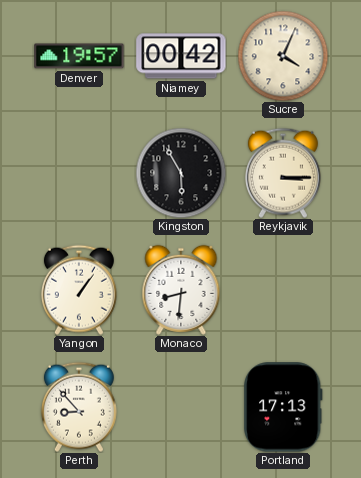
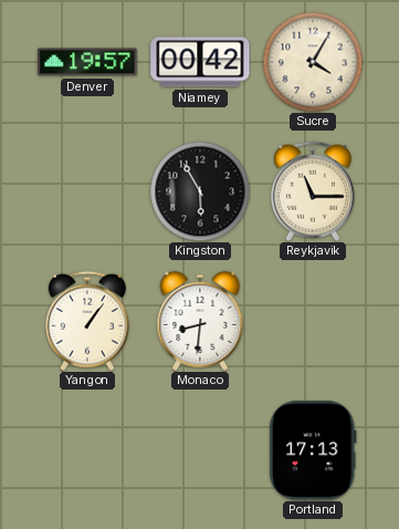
Sucre: 4:04 -> 4:05
Reykjavik: 3:15 -> 11:15
Perth: 8:53 -> none
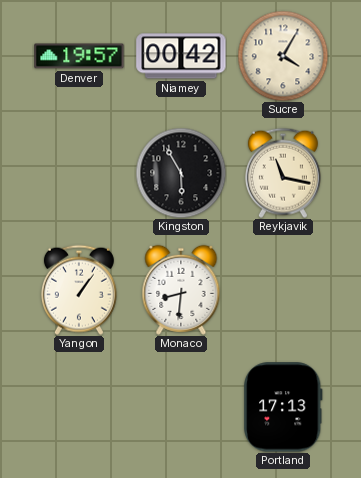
Reykjavik: 11:15 -> 11:17
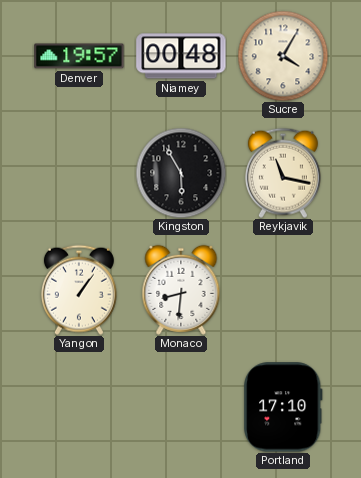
Niamey: 00:42 -> 00:48
Portland: 17:13 -> 17:10
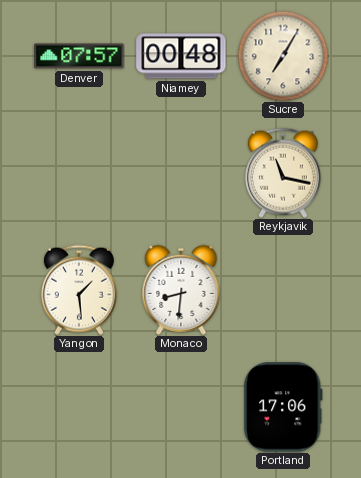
Denver: 19:57 -> 07:57
Sucre: 4:05 -> 7:05
Kingston: 5:55 -> none
Yangon: 1:06 -> 1:29
Portland: 17:10 -> 17:06
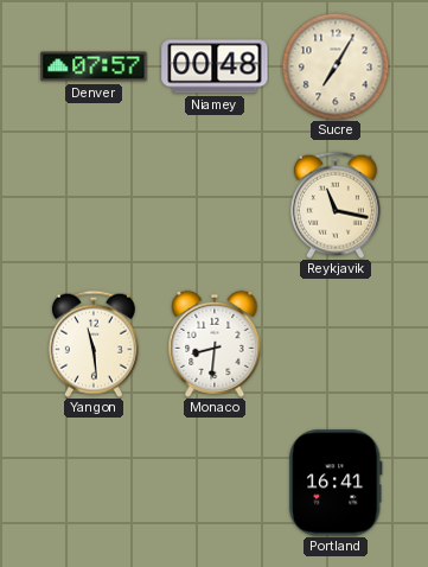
Yangon: 1:29 -> 11:29
Portland: 17:06 -> 16:41
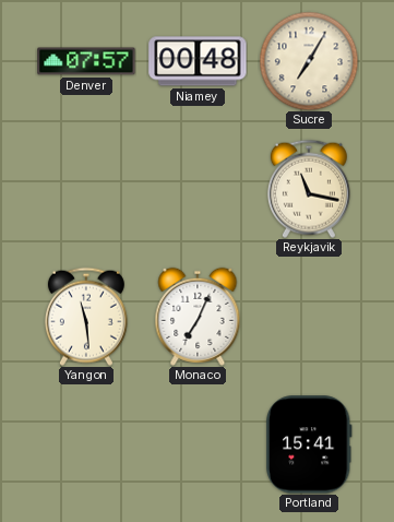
Monaco: 8:31 -> 7:04
Portland: 16:41 -> 15:41
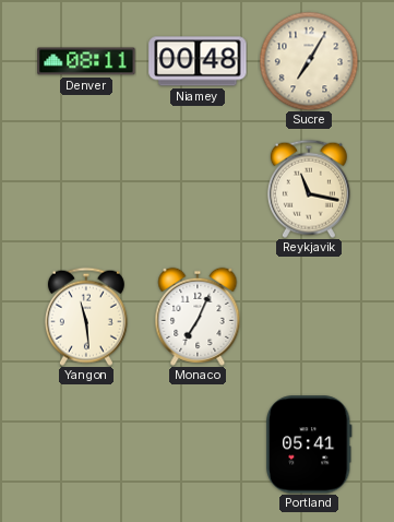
Denver: 07:57 -> 08:11
Portland: 15:41 -> 05:41
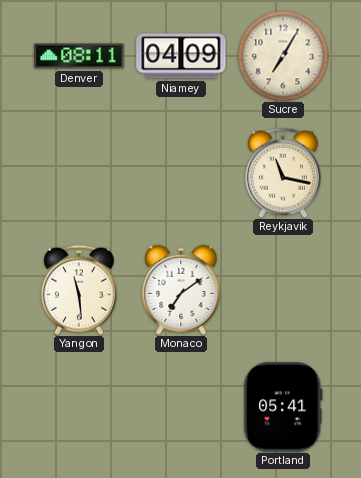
Niamey: 00:48 -> 04:09
Monaco: 7:04 -> 7:09
